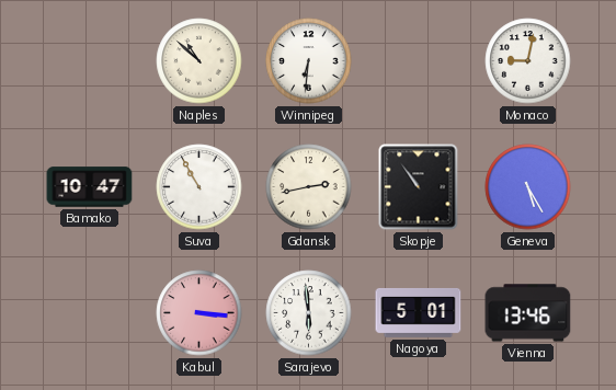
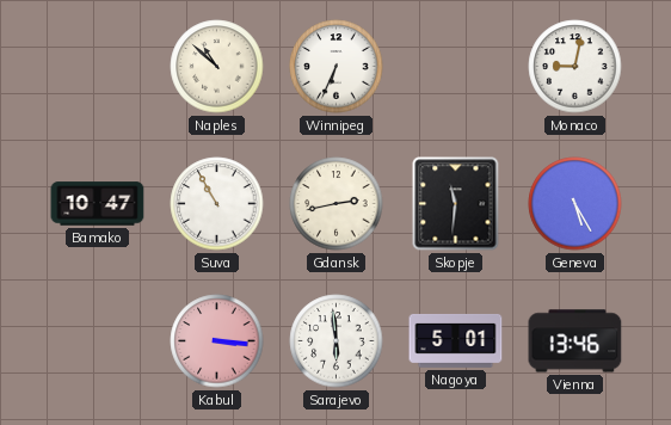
Winnipeg: 6:31 -> 6:34
Skopje: 10:54 -> 11:31
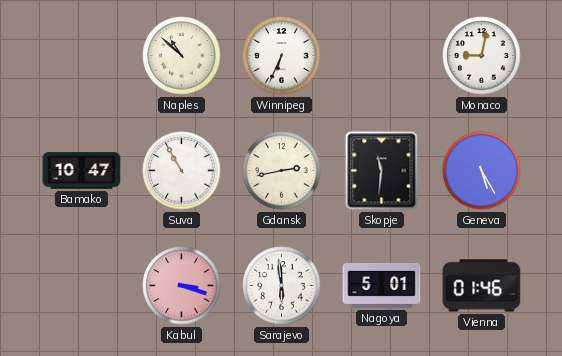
Kabul: 3:16 -> 3:18
Vienna: 13:46 -> 01:46
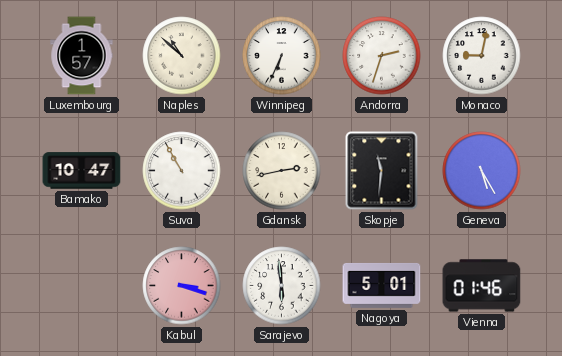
Luxembourg: none -> 1:57
Andorra: none -> 2:33
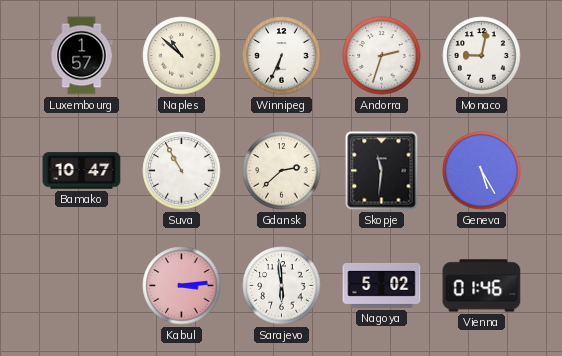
Gdansk: 2:43 -> 2:38
Kabul: 3:18 -> 3:14
Nagoya: 5:01 -> 5:02
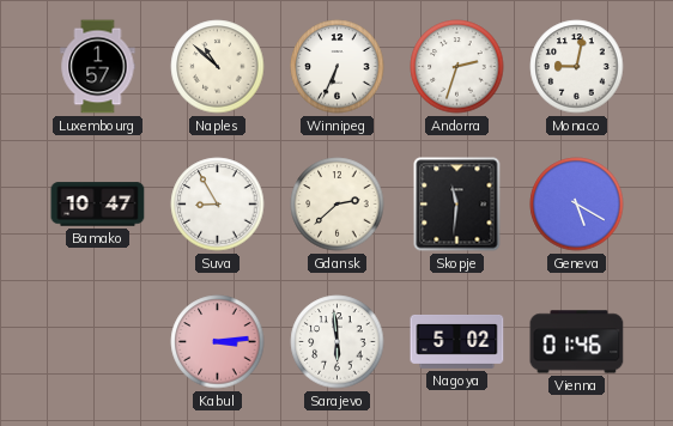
Suva: 10:55 -> 8:55
Geneva: 5:25 -> 5:20
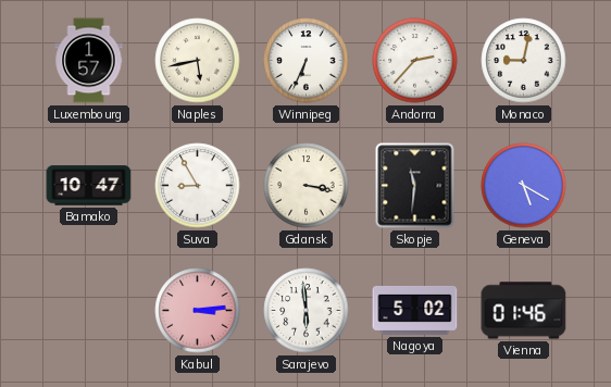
Naples: 10:52 -> 5:43
Andorra: 2:33 -> 2:37
Gdansk: 2:38 -> 3:17
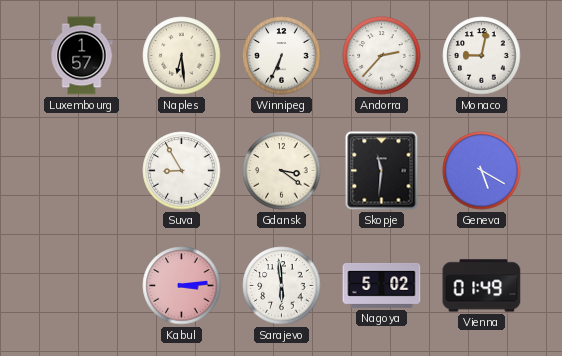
Naples: 5:43 -> 6:29
Bamako: 10:47 -> none
Gdansk: 3:17 -> 3:21
Vienna: 01:46 -> 01:49
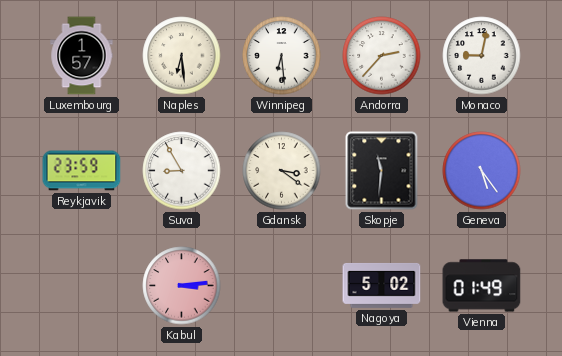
Winnipeg: 6:34 -> 6:29
Reykjavik: none -> 23:59
Geneva: 5:20 -> 5:24
Sarajevo: 5:59 -> none
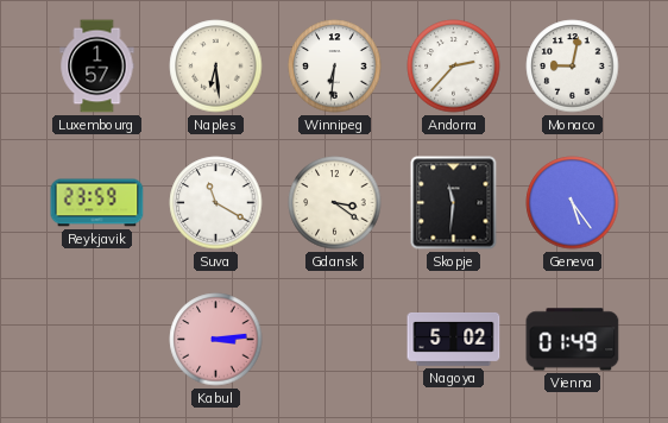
Winnipeg: 6:29 -> 6:31
Suva: 8:55 -> 11:20
